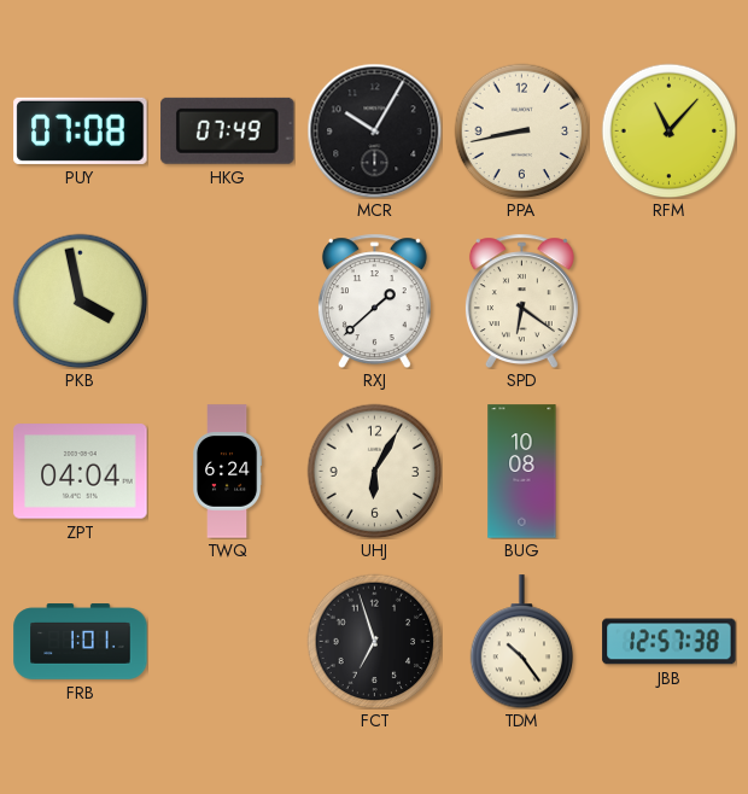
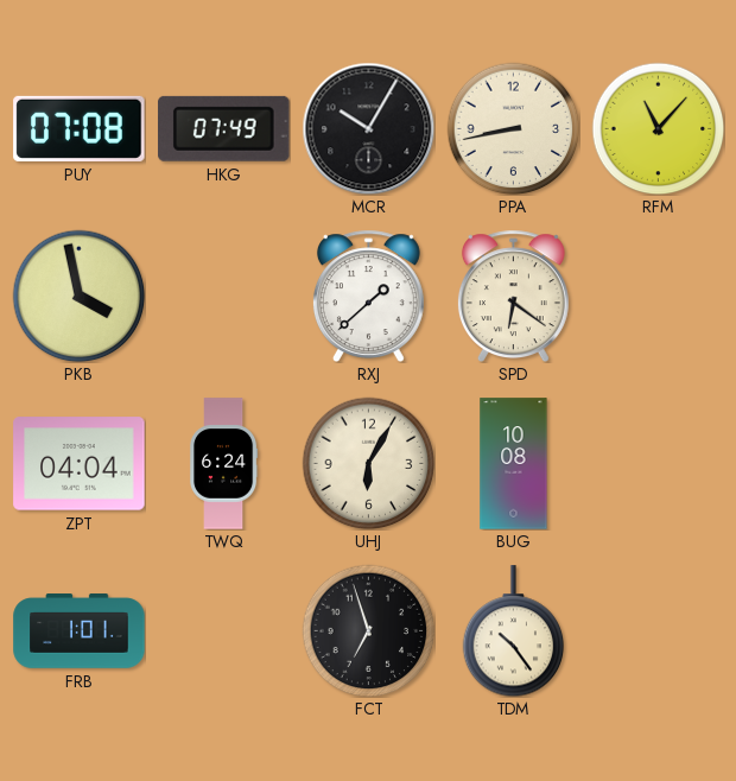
JBB: 12:57 -> none
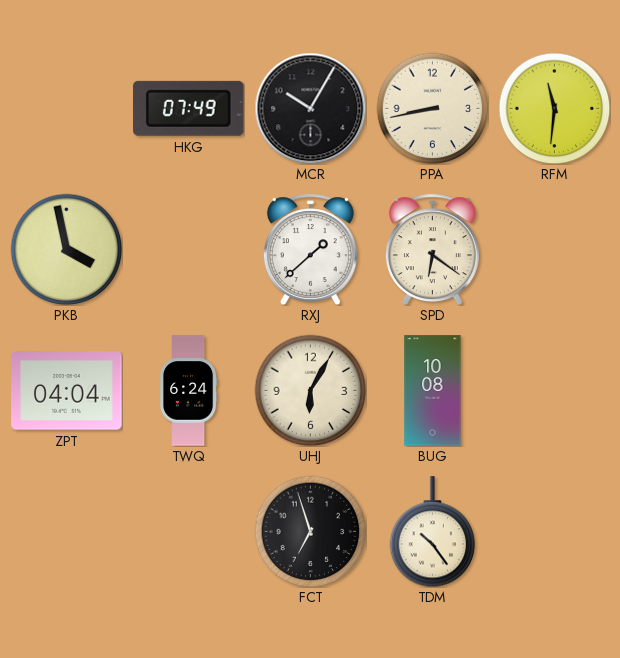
PUY: 07:08 -> none
RFM: 11:07 -> 11:31
FRB: 1:01 -> none
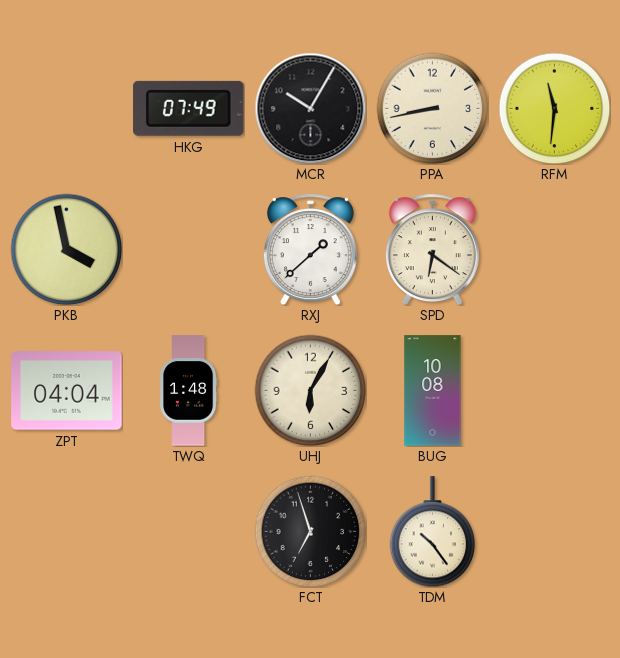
TWQ: 6:24 -> 1:48
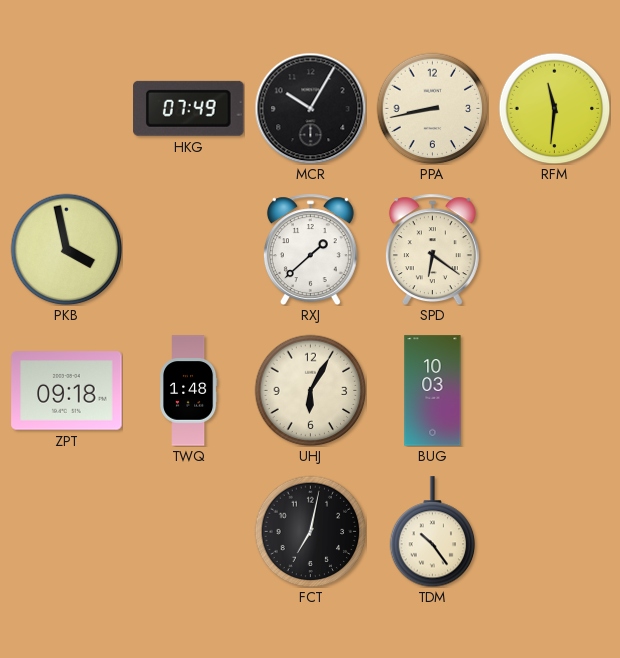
ZPT: 04:04 -> 09:18
BUG: 10:08 -> 10:03
FCT: 6:57 -> 7:02
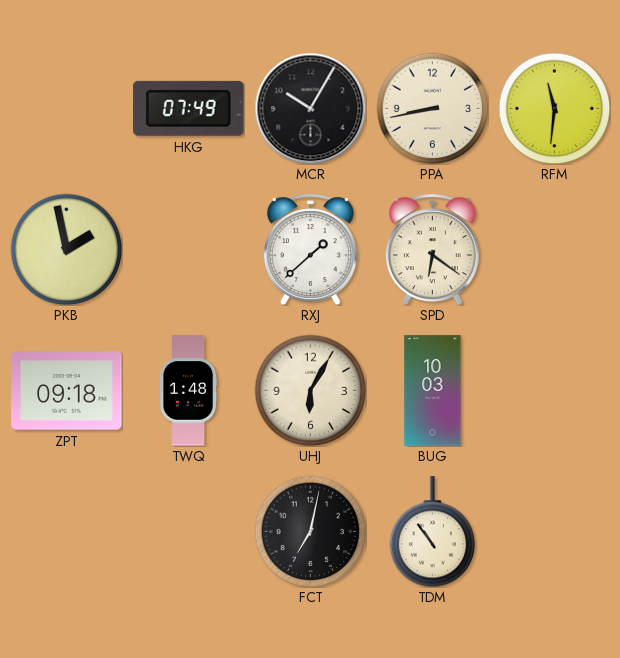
PKB: 3:58 -> 1:58
TDM: 10:24 -> 10:54
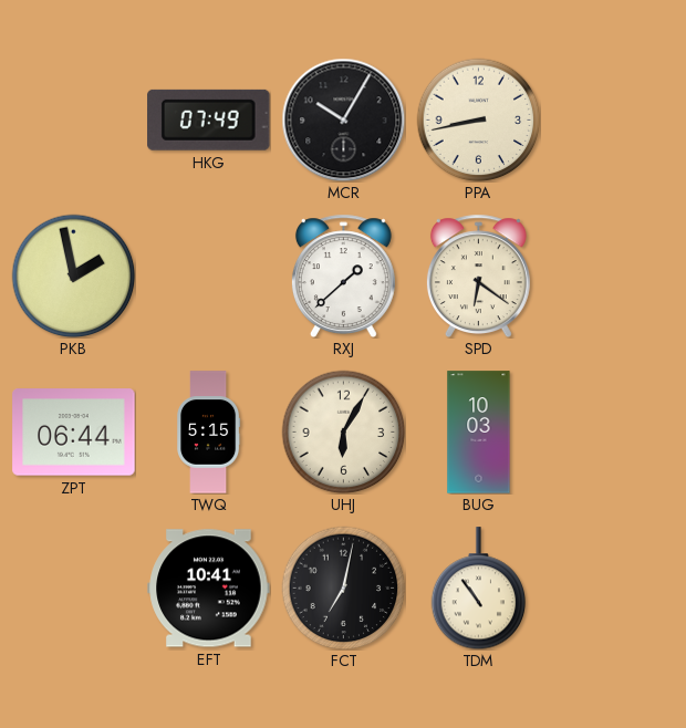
RFM: 11:31 -> none
ZPT: 09:18 -> 06:44
TWQ: 1:48 -> 5:15
EFT: none -> 10:41
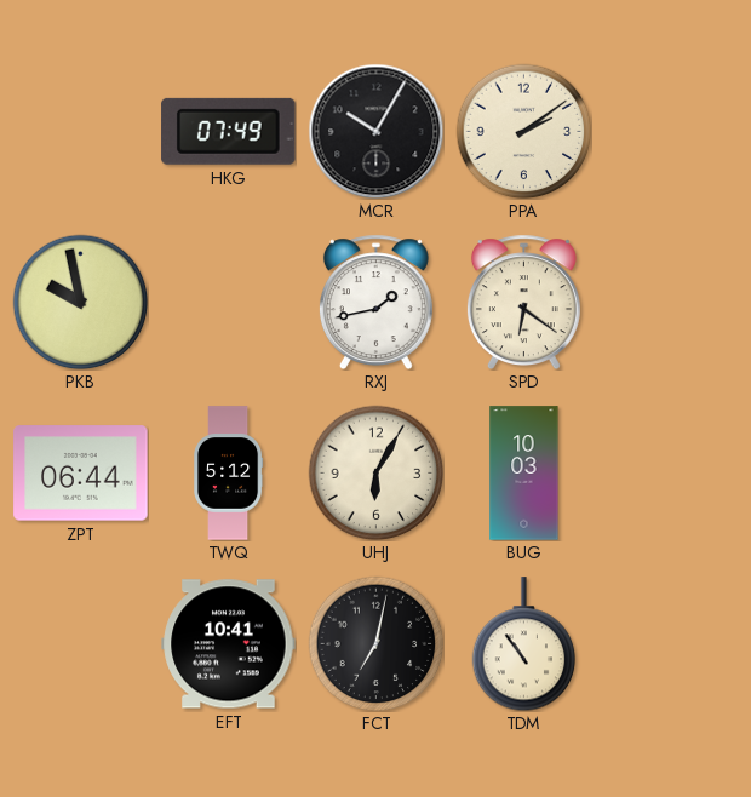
PPA: 8:43 -> 2:09
PKB: 1:58 -> 9:58
RXJ: 1:38 -> 1:43
TWQ: 5:15 -> 5:12
